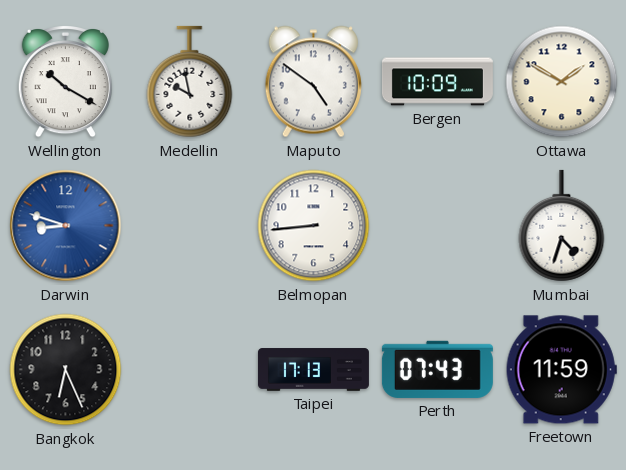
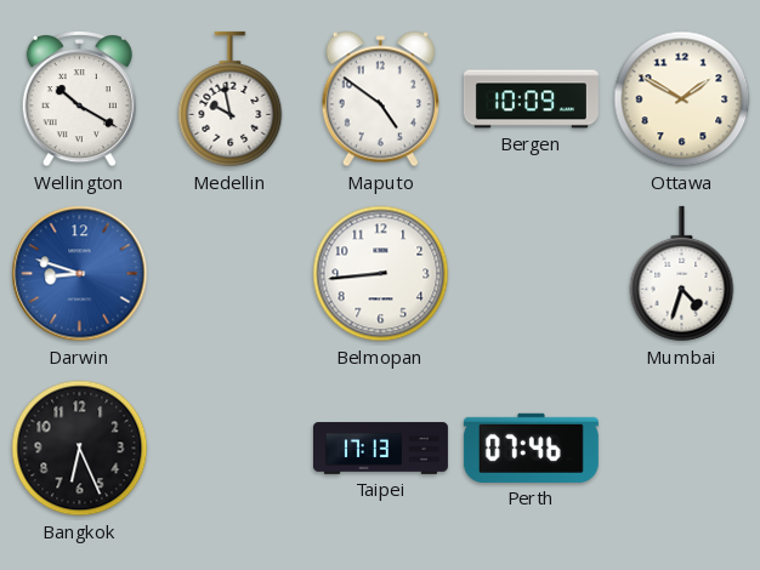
Perth: 07:43 -> 07:46
Freetown: 11:59 -> none
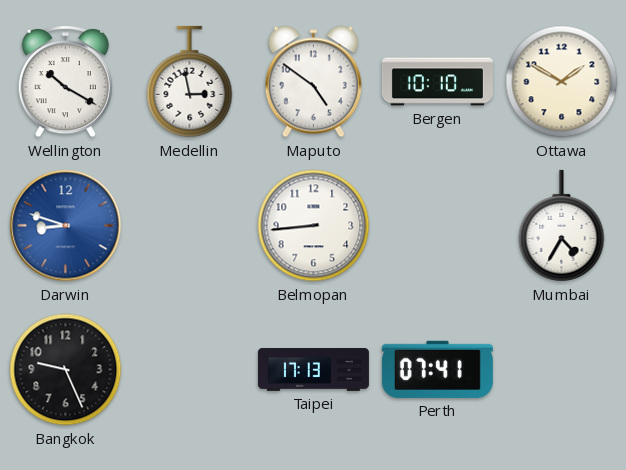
Medellin: 9:58 -> 2:58
Bergen: 10:09 -> 10:10
Mumbai: 4:33 -> 4:35
Bangkok: 6:26 -> 9:26
Perth: 07:46 -> 07:41
